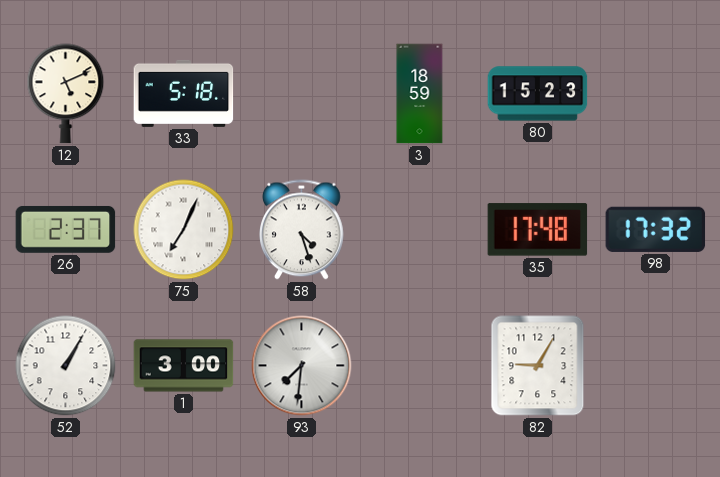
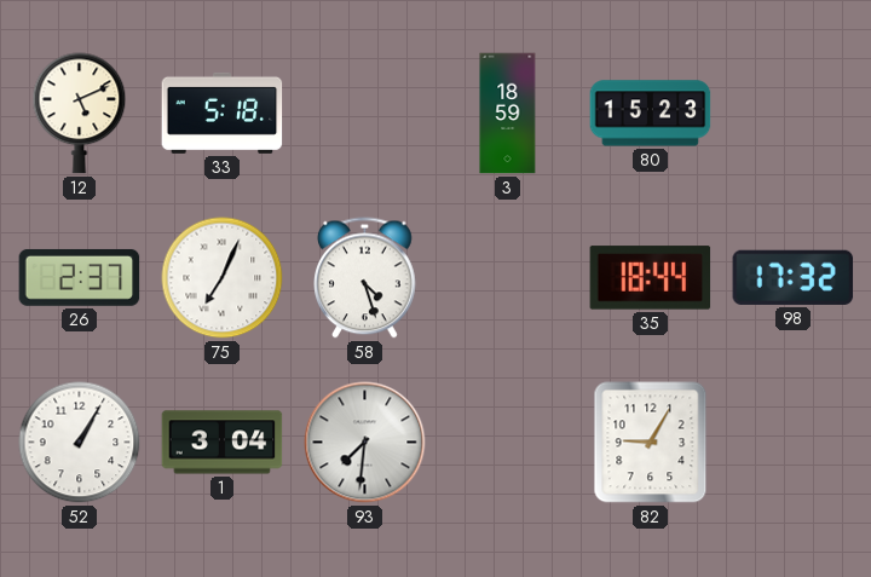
35: 17:48 -> 18:44
1: 3:00 -> 3:04
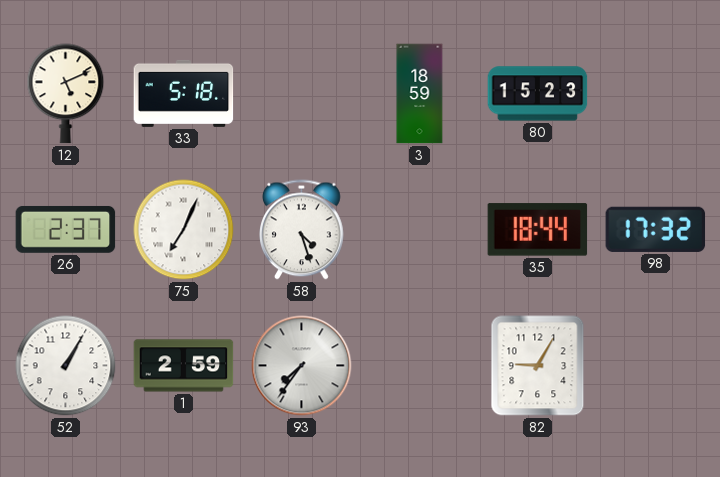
1: 3:04 -> 2:59
93: 7:31 -> 7:36
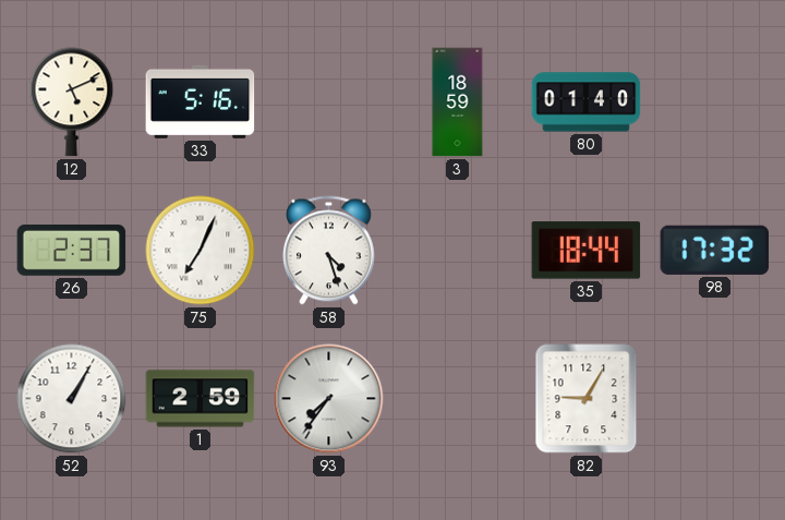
33: 5:18 -> 5:16
80: 15:23 -> 01:40
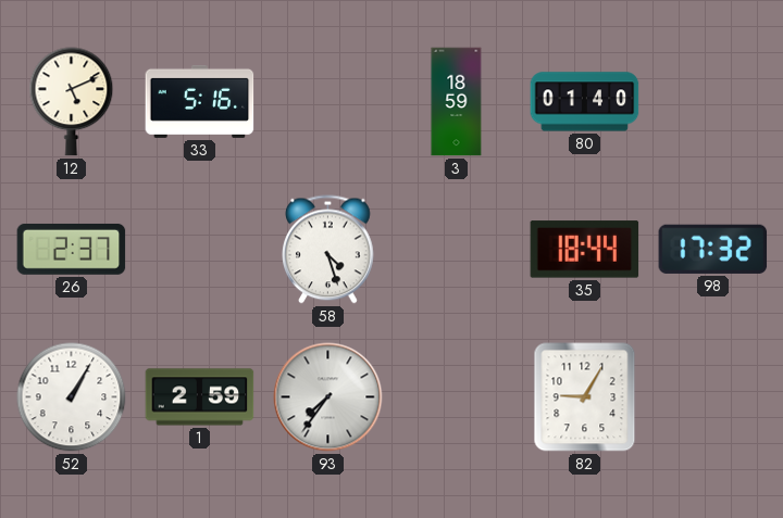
75: 7:04 -> none
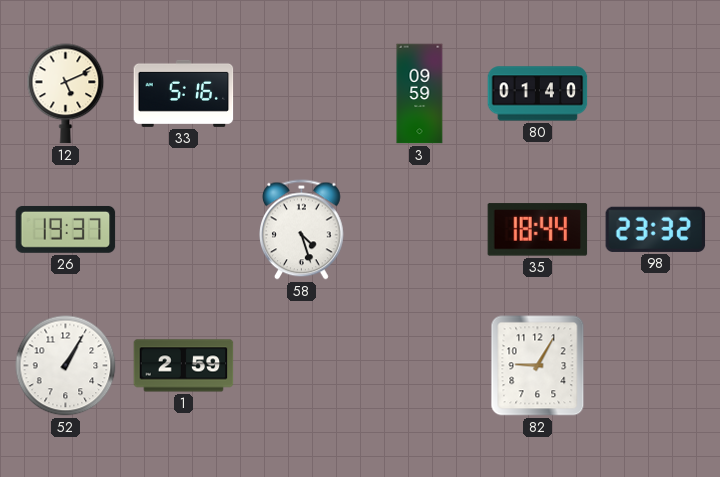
3: 18:59 -> 09:59
26: 2:37 -> 19:37
98: 17:32 -> 23:32
93: 7:36 -> none
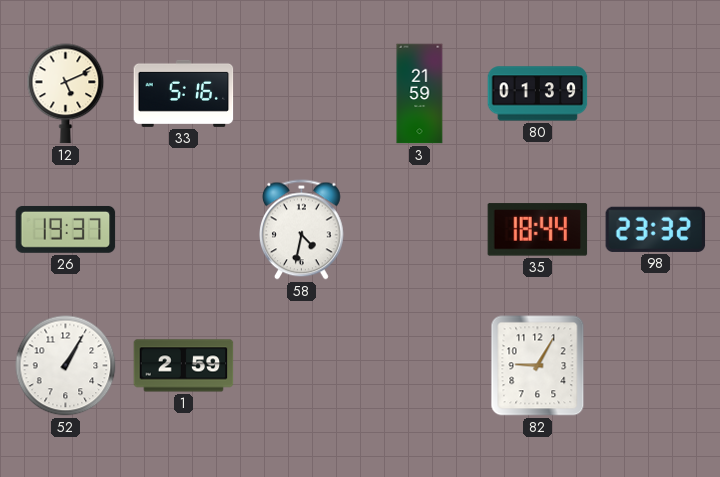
3: 09:59 -> 21:59
80: 01:40 -> 01:39
58: 4:27 -> 4:32
